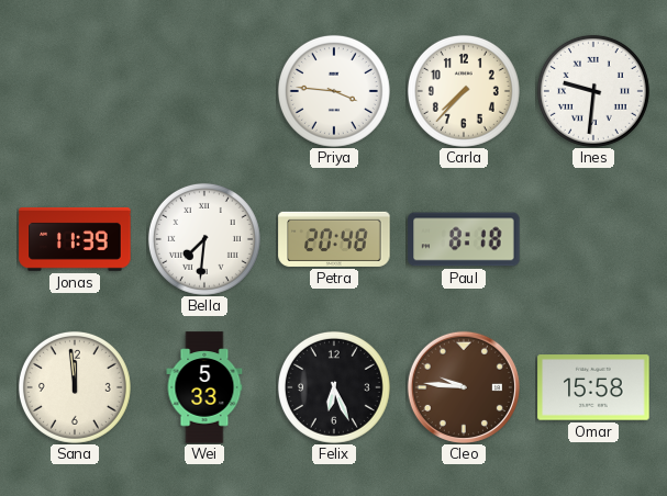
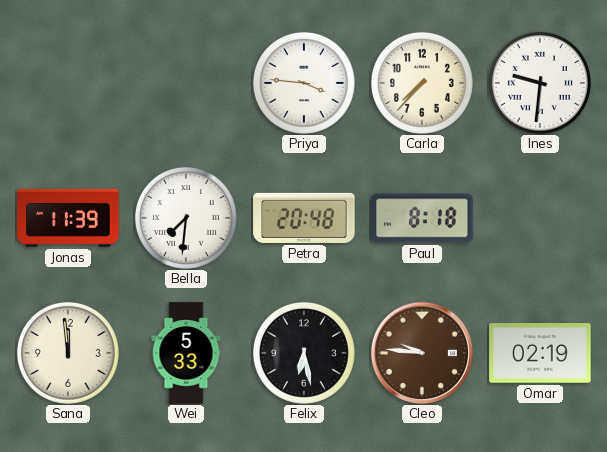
Felix: 6:26 -> 6:28
Omar: 15:58 -> 02:19
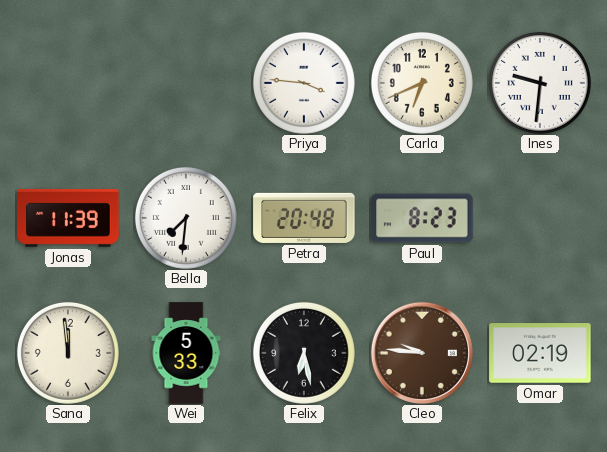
Carla: 7:37 -> 6:41
Paul: 8:18 -> 8:23
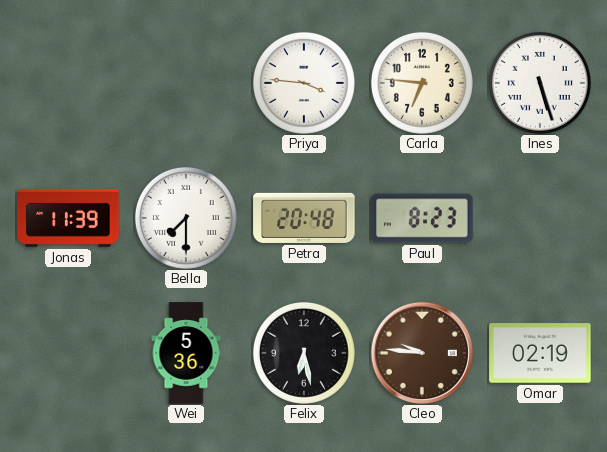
Carla: 6:41 -> 6:46
Ines: 9:31 -> 5:27
Bella: 7:31 -> 7:30
Sana: 11:59 -> none
Wei: 5:33 -> 5:36
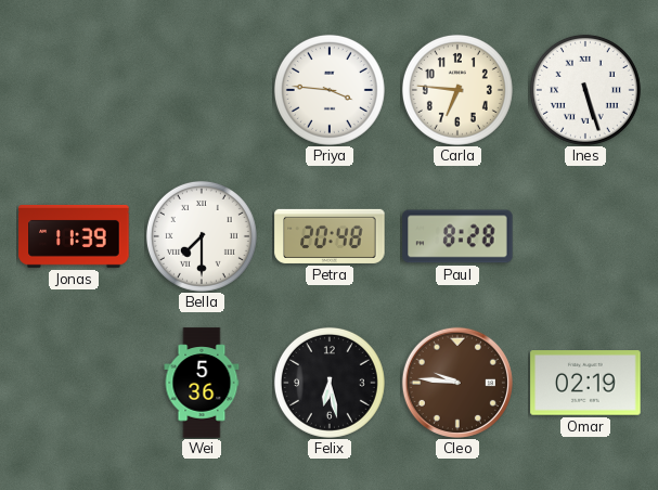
Paul: 8:23 -> 8:28
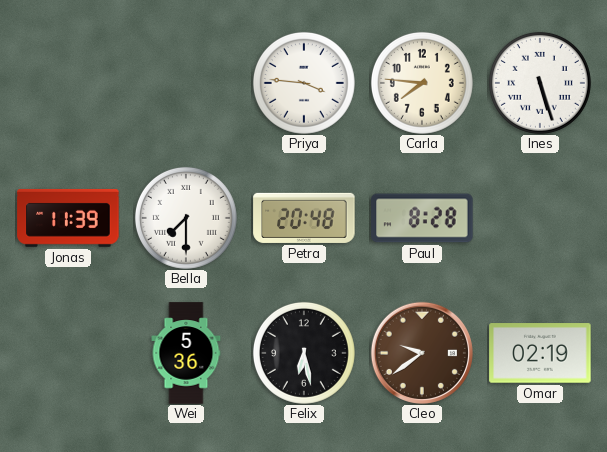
Carla: 6:46 -> 7:46
Cleo: 9:46 -> 9:39
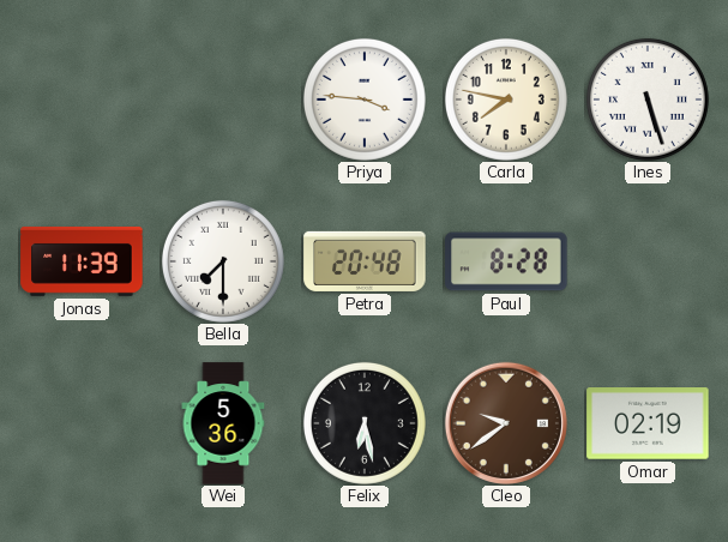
Carla: 7:46 -> 7:47
